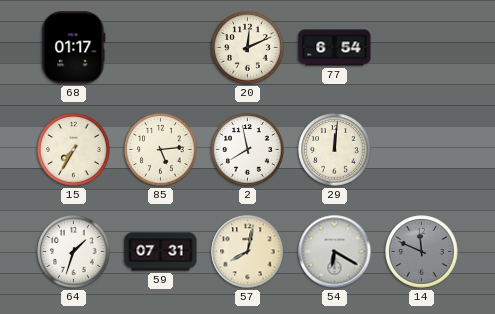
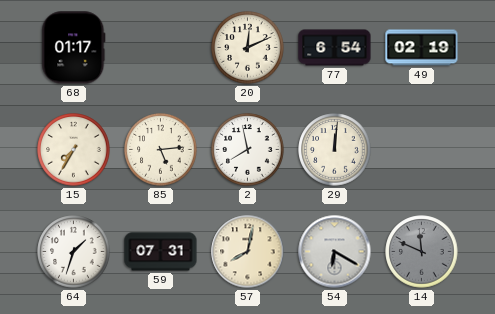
49: none -> 02:19
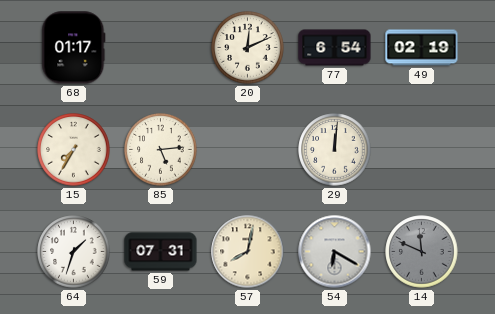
2: 7:58 -> none
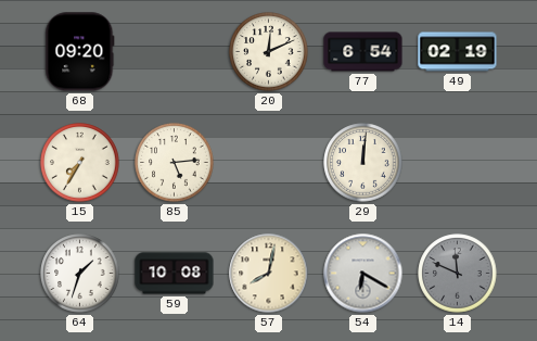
68: 01:17 -> 09:20
59: 07:31 -> 10:08
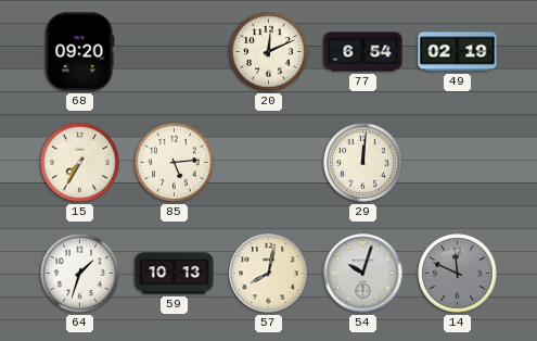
59: 10:08 -> 10:13
54: 6:20 -> 10:03
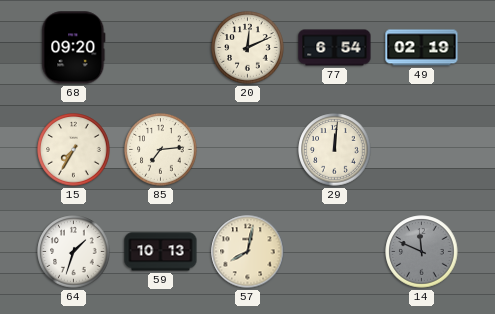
85: 5:14 -> 7:14
54: 10:03 -> none
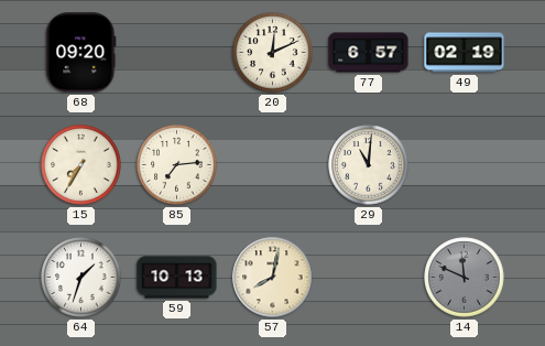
77: 6:54 -> 6:57
29: 12:01 -> 11:01
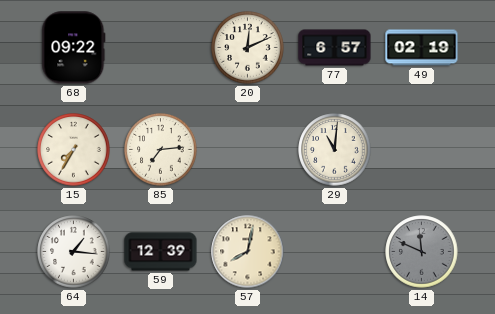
68: 09:20 -> 09:22
64: 1:33 -> 1:16
59: 10:13 -> 12:39
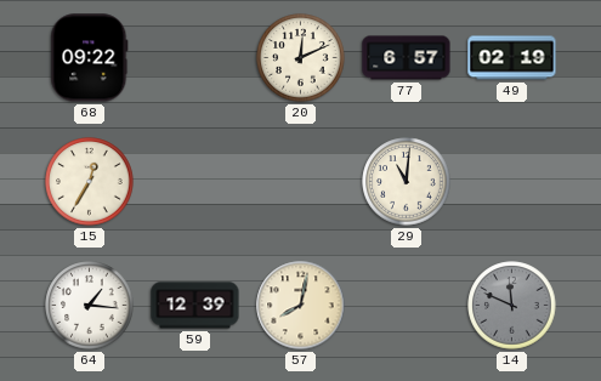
15: 7:35 -> 12:35
85: 7:14 -> none
